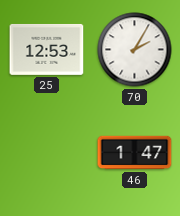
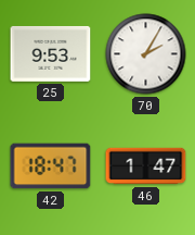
25: 12:53 -> 9:53
42: none -> 18:47
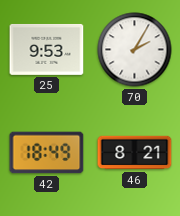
42: 18:47 -> 18:49
46: 1:47 -> 8:21
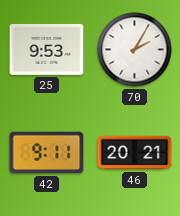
42: 18:49 -> 9:11
46: 8:21 -> 20:21
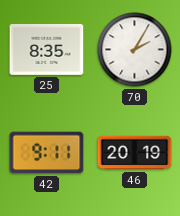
25: 9:53 -> 8:35
46: 20:21 -> 20:19
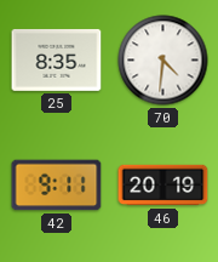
70: 2:05 -> 4:31
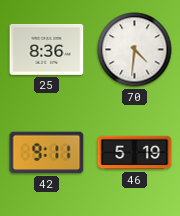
25: 8:35 -> 8:36
46: 20:19 -> 5:19
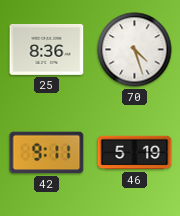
70: 4:31 -> 4:27
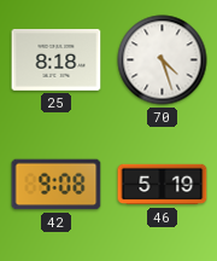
25: 8:36 -> 8:18
42: 9:11 -> 9:08
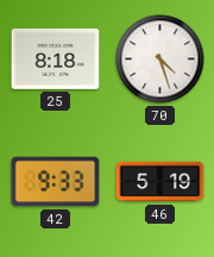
42: 9:08 -> 9:33
